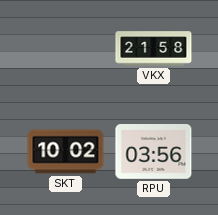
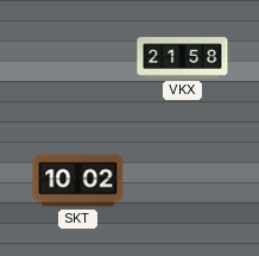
RPU: 03:56 -> none
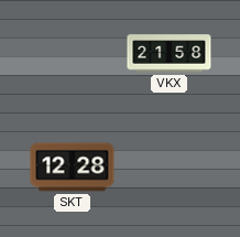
SKT: 10:02 -> 12:28
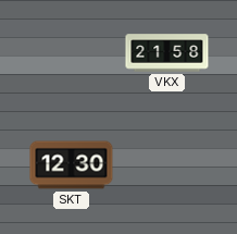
SKT: 12:28 -> 12:30
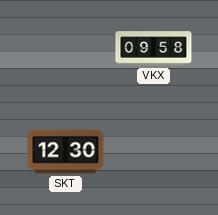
VKX: 21:58 -> 09:58
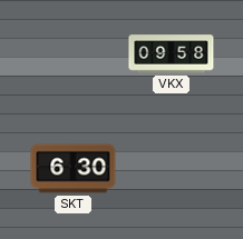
SKT: 12:30 -> 6:30
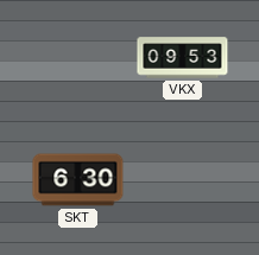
VKX: 09:58 -> 09:53
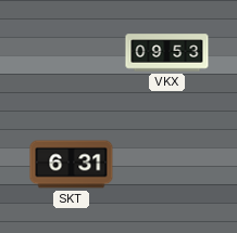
SKT: 6:30 -> 6:31
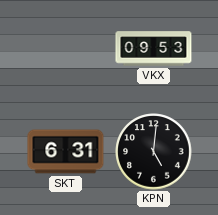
KPN: none -> 5:01
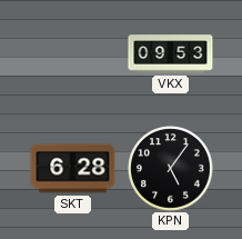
SKT: 6:31 -> 6:28
KPN: 5:01 -> 5:06
